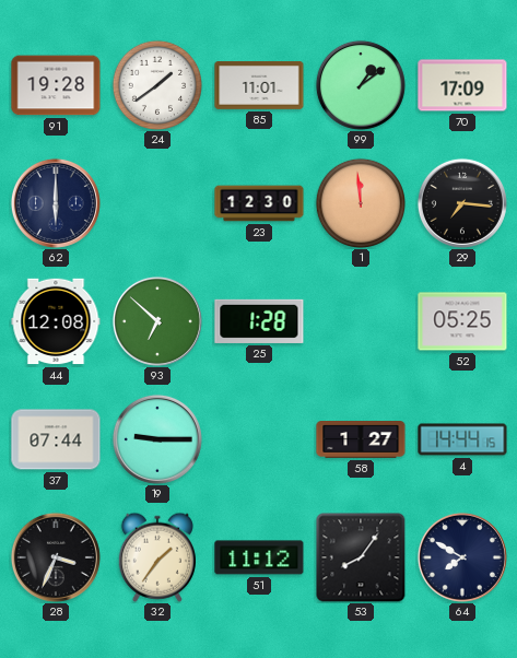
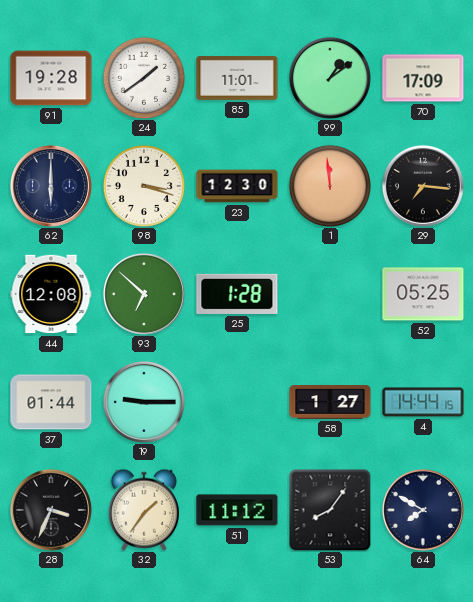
98: none -> 3:18
37: 07:44 -> 01:44
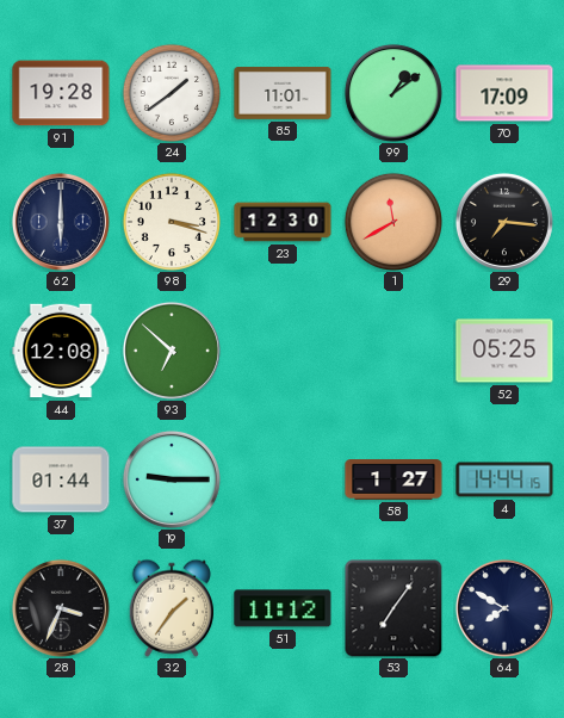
1: 11:59 -> 11:40
25: 1:28 -> none
53: 8:06 -> 7:06
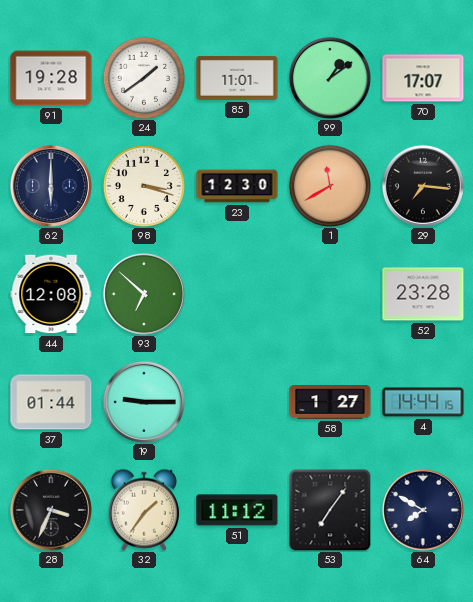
70: 17:09 -> 17:07
52: 05:25 -> 23:28
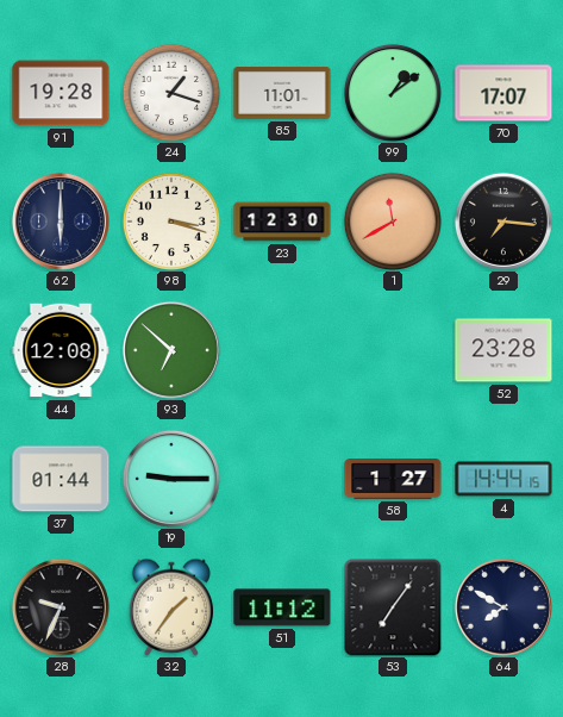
24: 1:39 -> 1:18
28: 3:34 -> 9:34
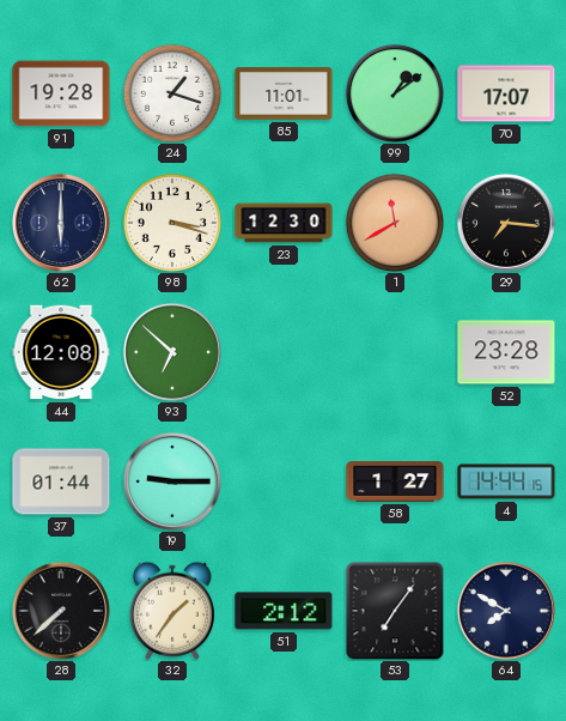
28: 9:34 -> 7:38
51: 11:12 -> 2:12
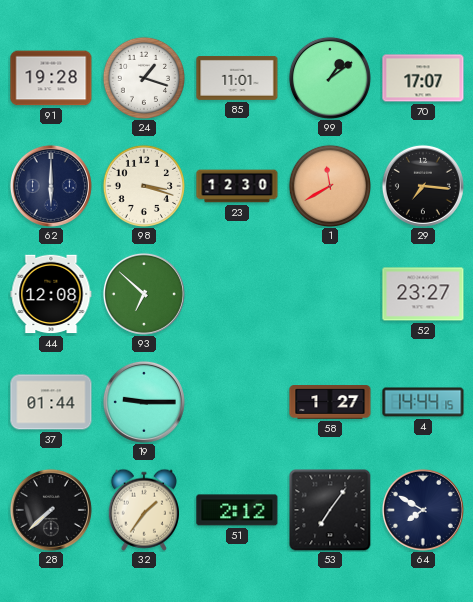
52: 23:28 -> 23:27
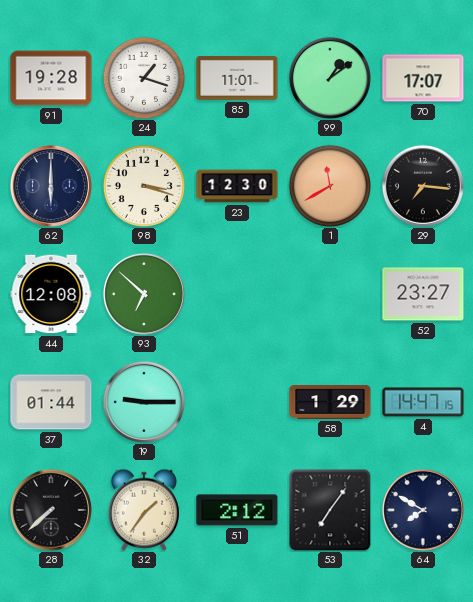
58: 1:27 -> 1:29
4: 14:44 -> 14:47
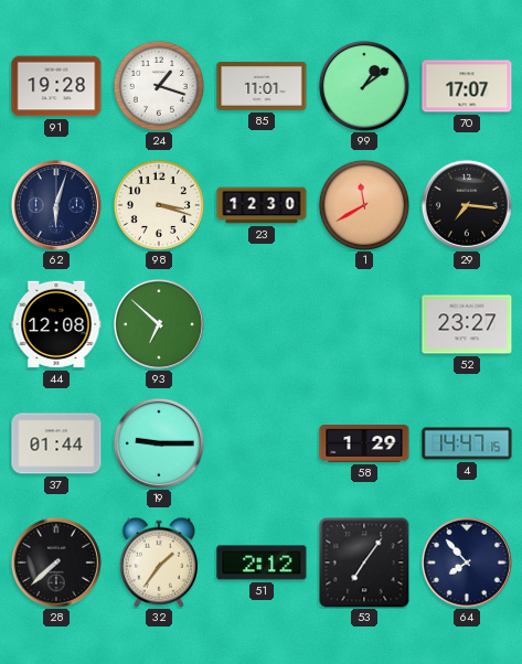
62: 6:00 -> 6:03
64: 7:50 -> 7:53
